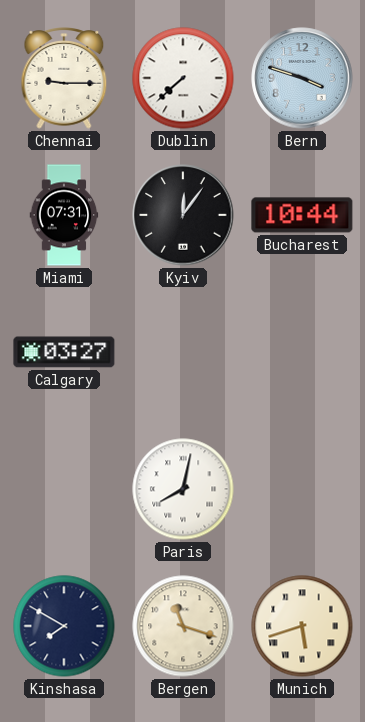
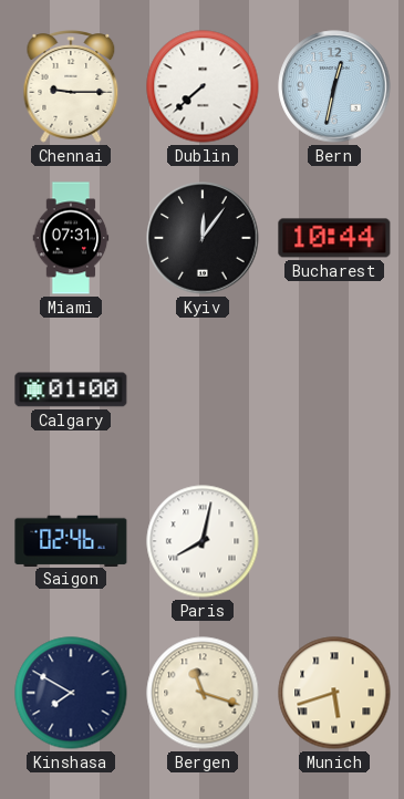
Bern: 3:48 -> 12:32
Calgary: 03:27 -> 01:00
Saigon: none -> 02:46
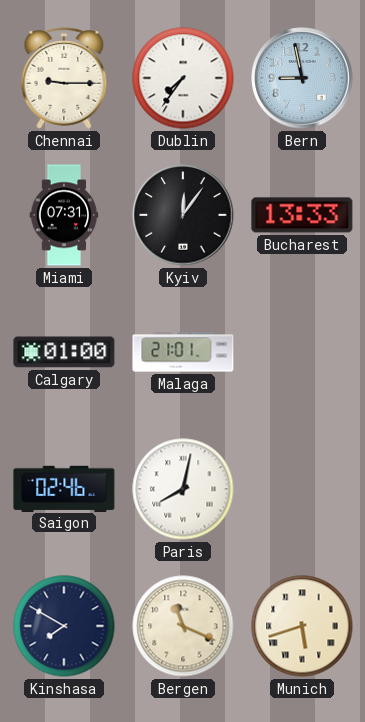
Dublin: 7:38 -> 7:36
Bern: 12:32 -> 8:58
Bucharest: 10:44 -> 13:33
Malaga: none -> 21:01
Bergen: 11:18 -> 11:19
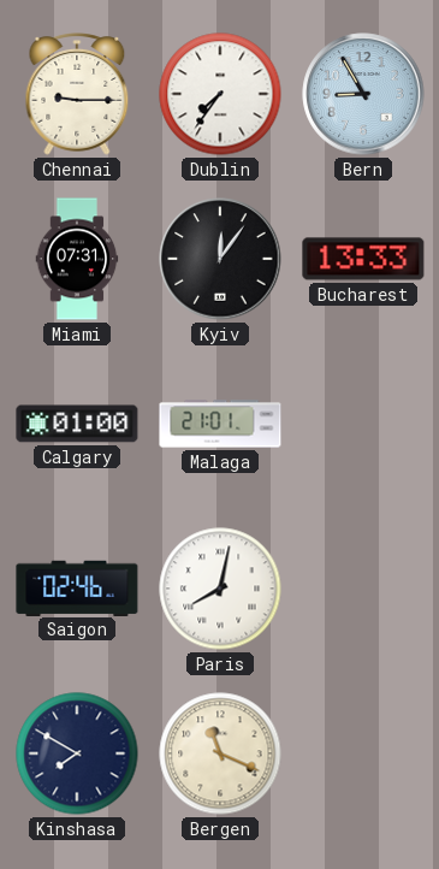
Bern: 8:58 -> 8:55
Munich: 5:42 -> none
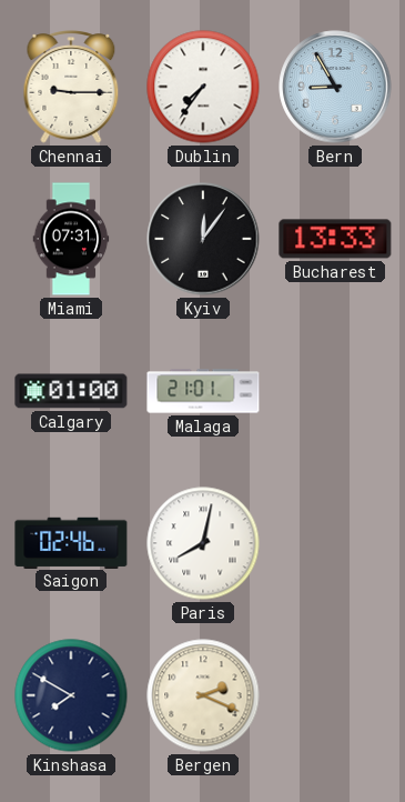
Bergen: 11:19 -> 2:19
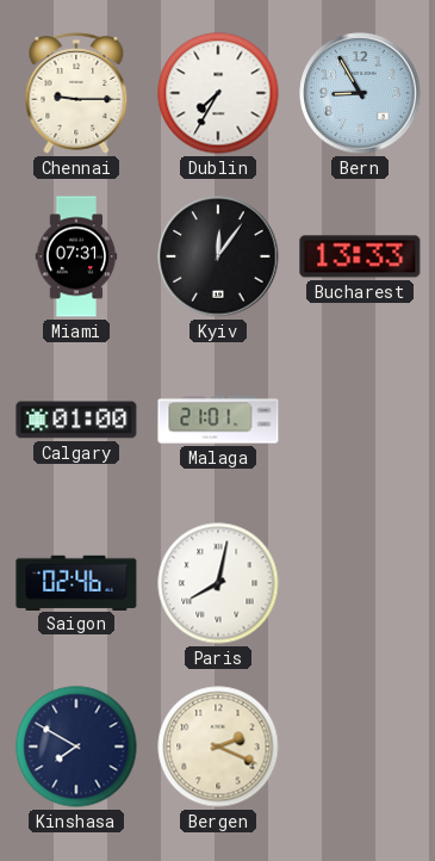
Dublin: 7:36 -> 7:35
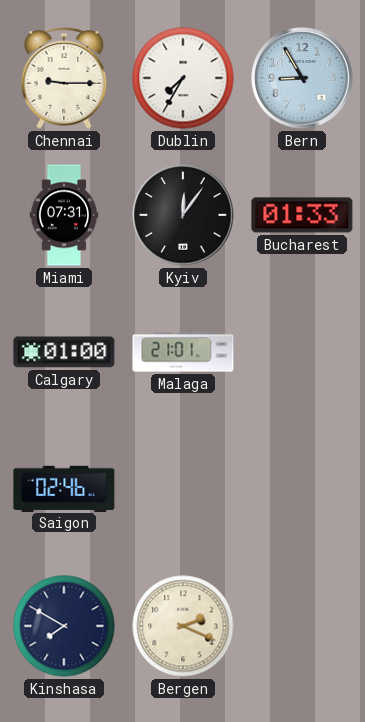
Bucharest: 13:33 -> 01:33
Paris: 8:02 -> none
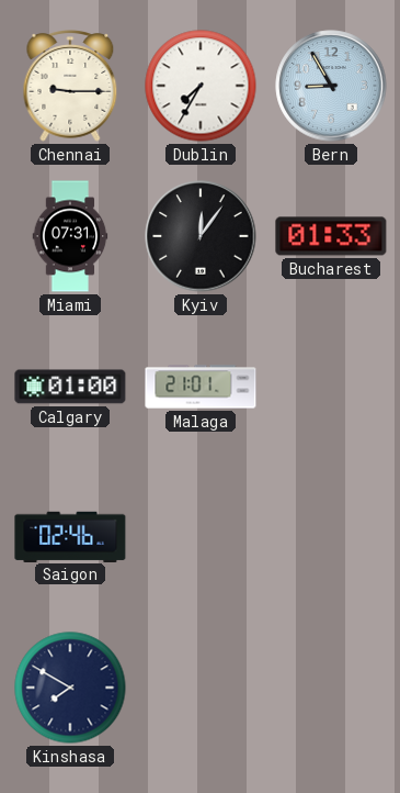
Bergen: 2:19 -> none
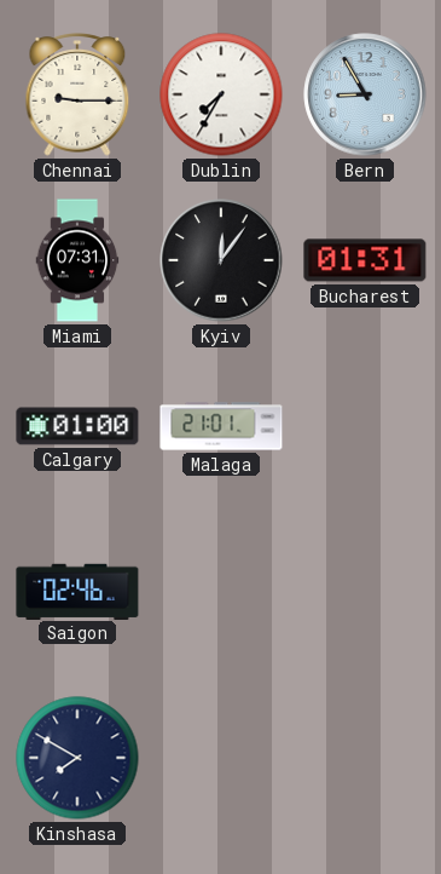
Bucharest: 01:33 -> 01:31
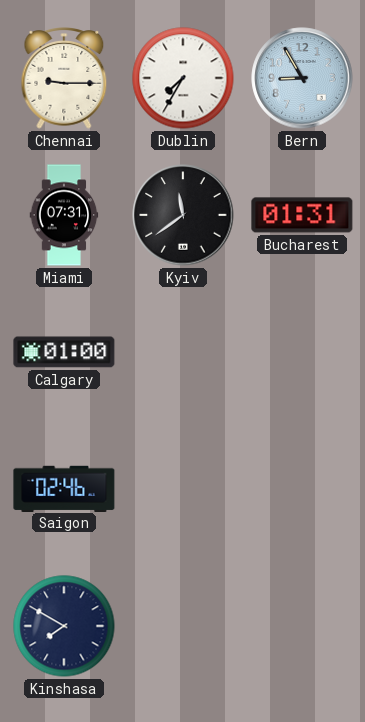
Kyiv: 12:06 -> 11:39
Malaga: 21:01 -> none
